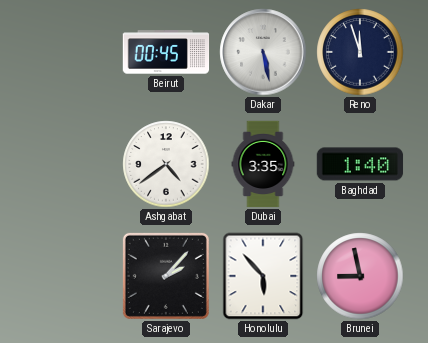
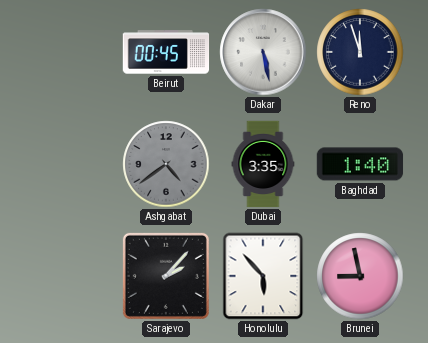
Ashgabat dial: white -> grey
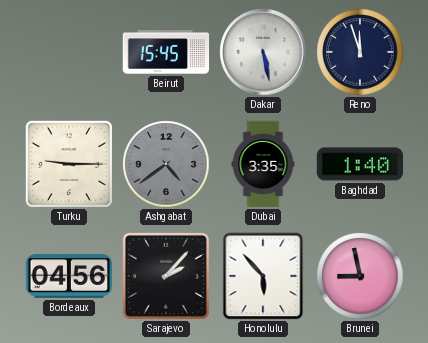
Beirut: 00:45 -> 15:45
Turku: none -> 9:15
Bordeaux: none -> 04:56
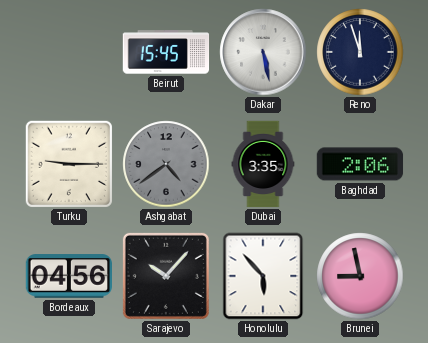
Baghdad: 1:40 -> 2:06
Sarajevo: 2:07 -> 10:07
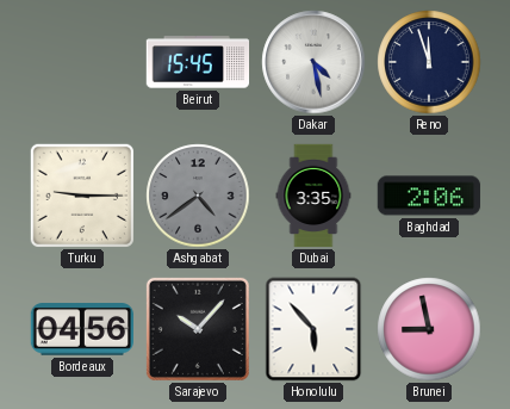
Dakar: 5:28 -> 4:28
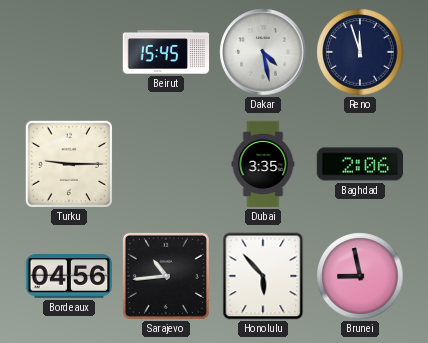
Ashgabat: 4:39 -> none
Sarajevo: 10:07 -> 10:44
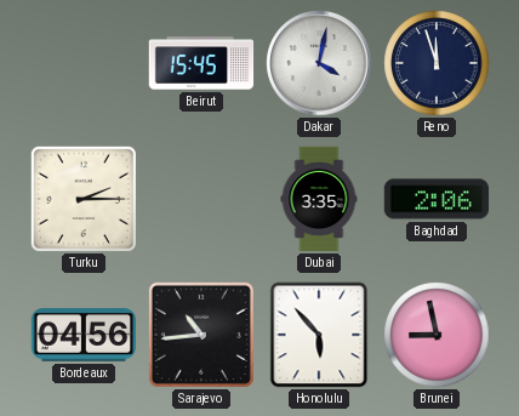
Dakar: 4:28 -> 4:02
Turku: 9:15 -> 2:15
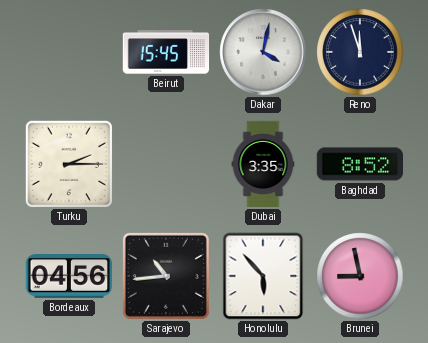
Baghdad: 2:06 -> 8:52
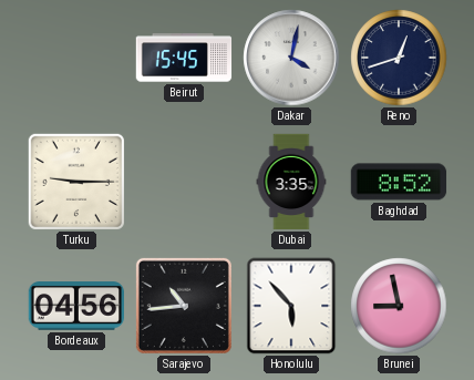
Reno: 11:57 -> 12:42
Turku: 2:15 -> 9:15
